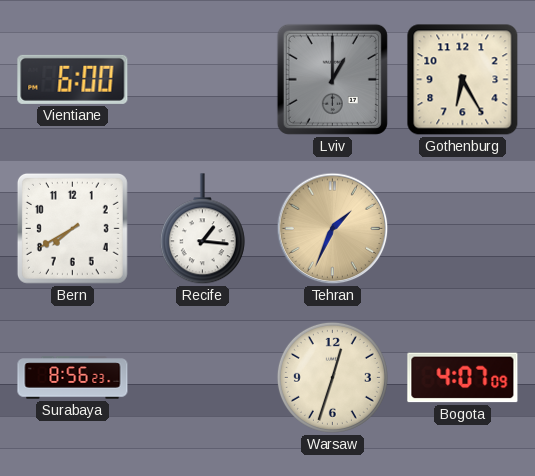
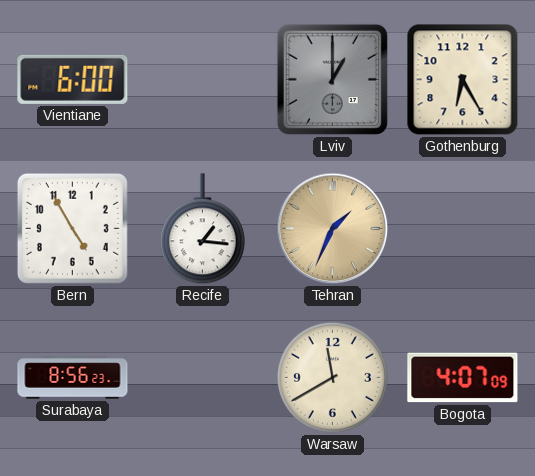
Bern: 7:40 -> 4:55
Warsaw: 12:33 -> 11:40
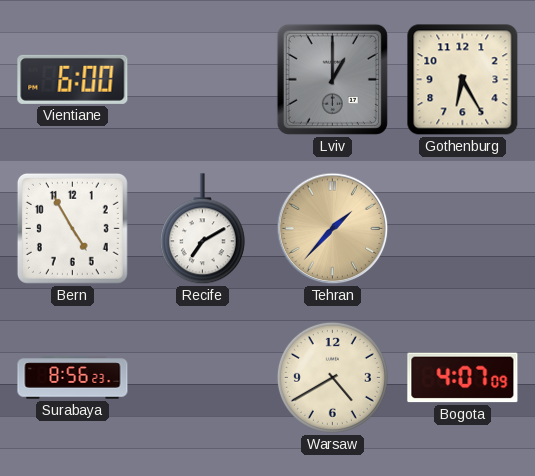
Recife: 1:16 -> 7:10
Tehran: 1:34 -> 1:37
Warsaw: 11:40 -> 4:40
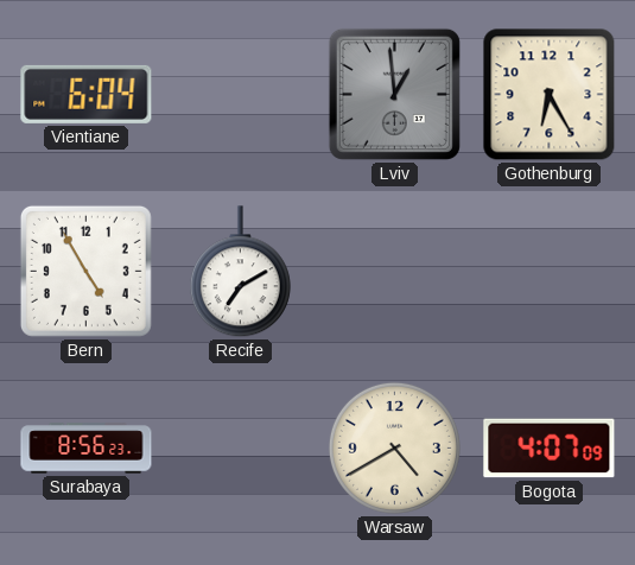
Vientiane: 6:00 -> 6:04
Lviv: 1:00 -> 12:59
Tehran: 1:37 -> none
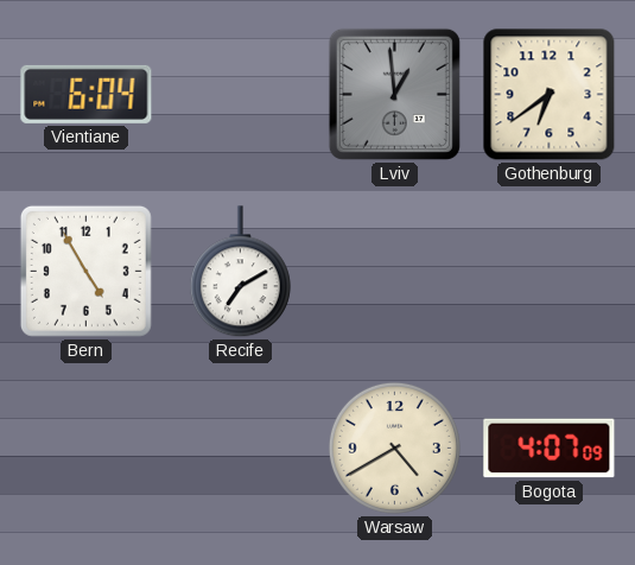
Gothenburg: 6:25 -> 6:39
Surabaya: 8:56 -> none
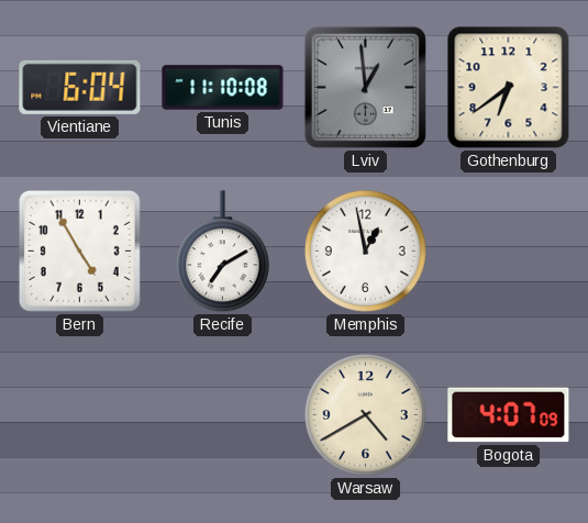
Tunis: none -> 11:10
Memphis: none -> 12:58
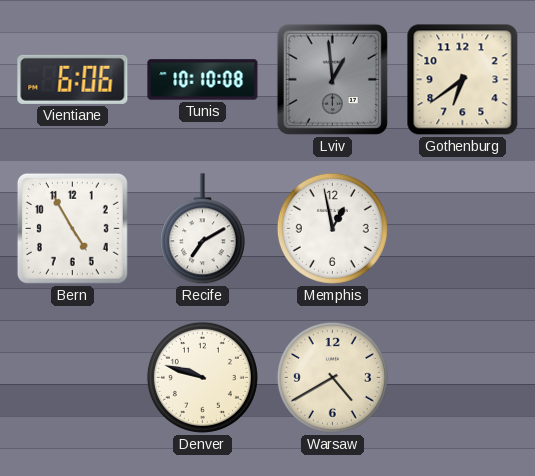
Vientiane: 6:04 -> 6:06
Tunis: 11:10 -> 10:10
Denver: none -> 9:48
Bogota: 4:07 -> none
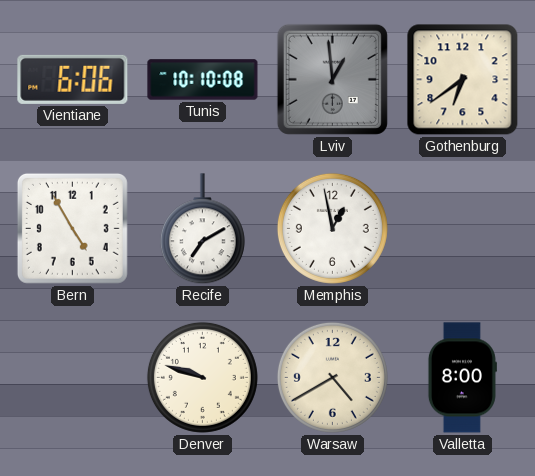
Valletta: none -> 8:00
